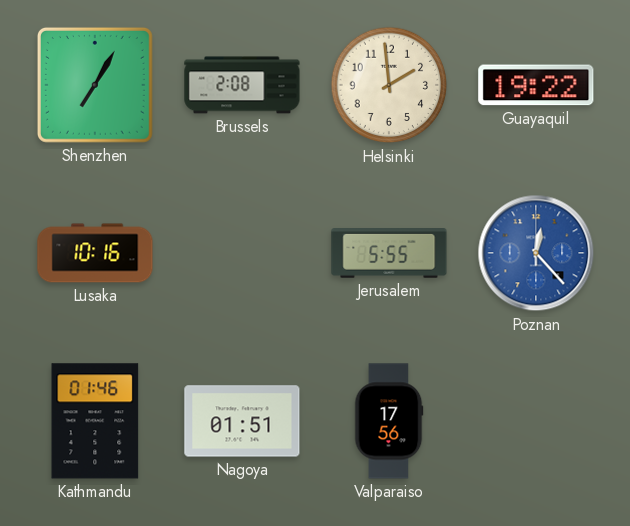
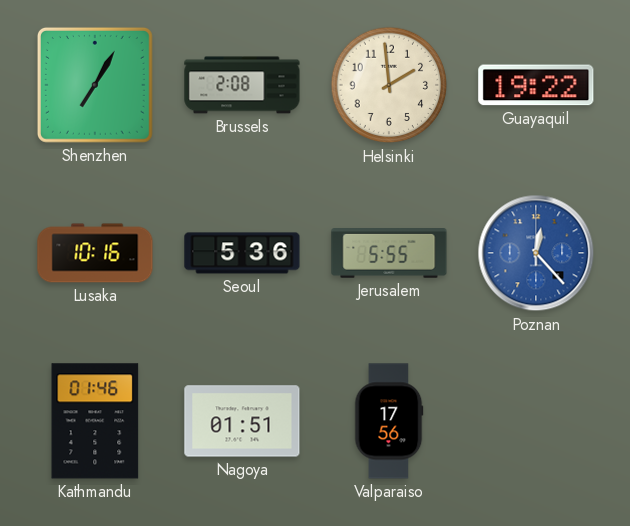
Seoul: none -> 5:36
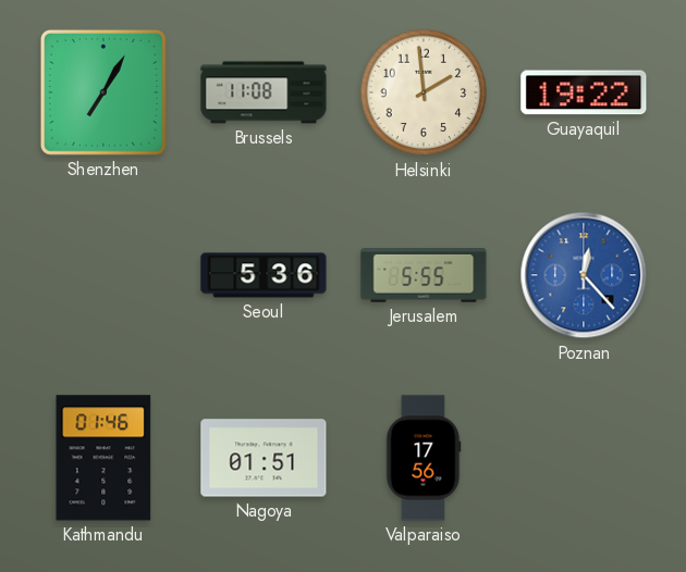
Brussels: 2:08 -> 11:08
Lusaka: 10:16 -> none
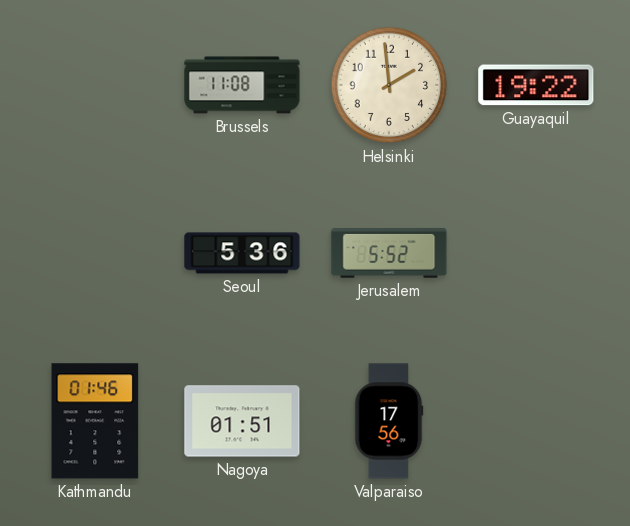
Shenzhen: 7:05 -> none
Jerusalem: 5:55 -> 5:52
Poznan: 12:23 -> none
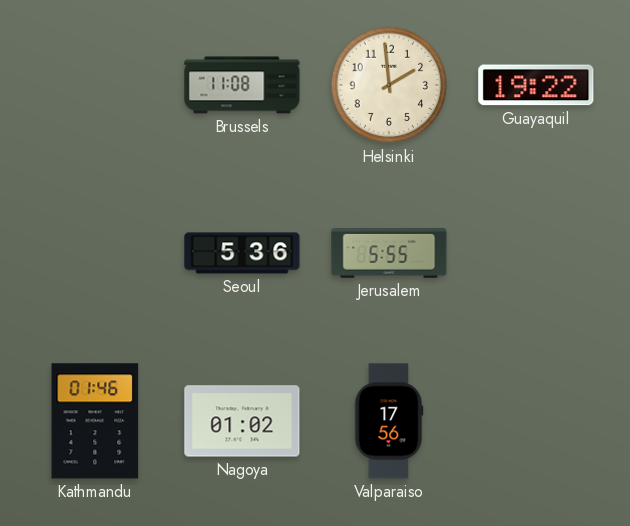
Jerusalem: 5:52 -> 5:55
Nagoya: 01:51 -> 01:02
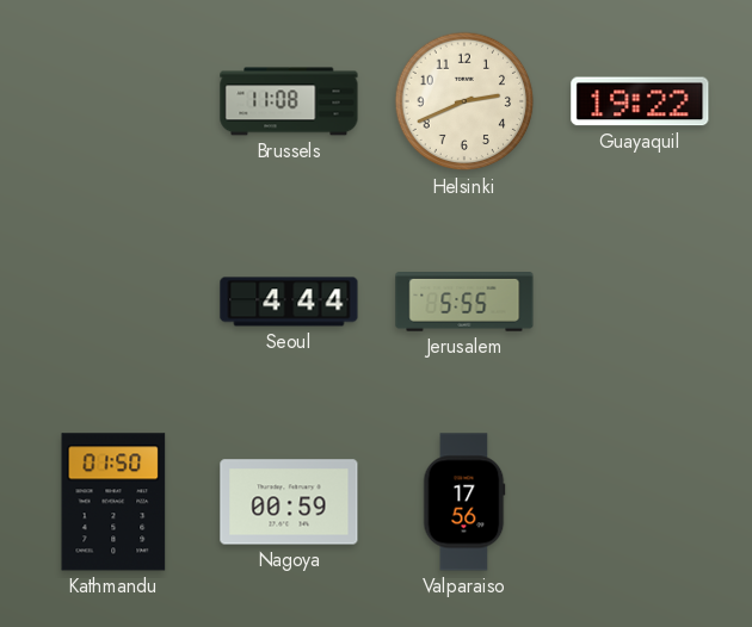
Helsinki: 1:59 -> 2:41
Seoul: 5:36 -> 4:44
Kathmandu: 01:46 -> 01:50
Nagoya: 01:02 -> 00:59
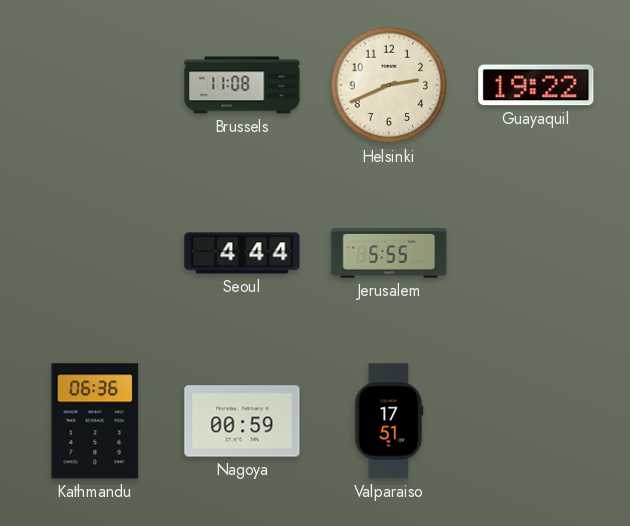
Kathmandu: 01:50 -> 06:36
Valparaiso: 17:56 -> 17:51
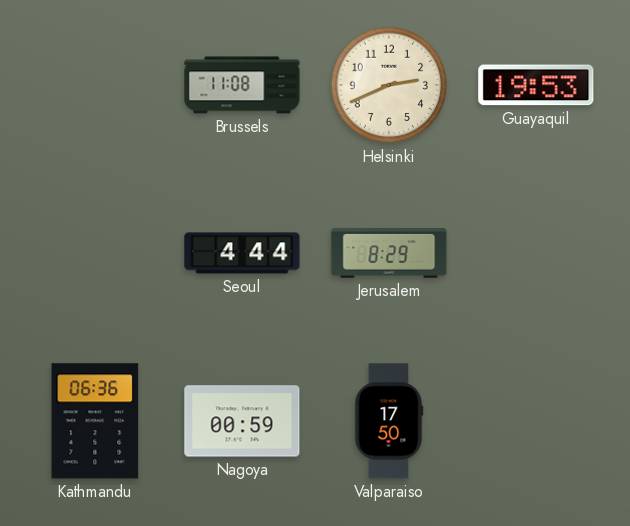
Guayaquil: 19:22 -> 19:53
Jerusalem: 5:55 -> 8:29
Valparaiso: 17:51 -> 17:50
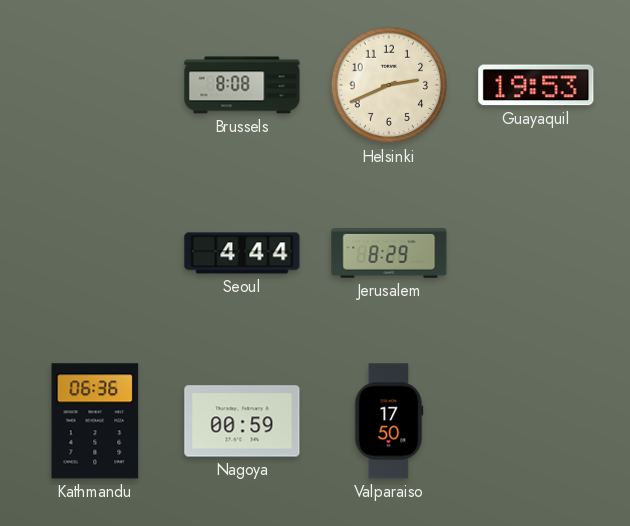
Brussels: 11:08 -> 8:08
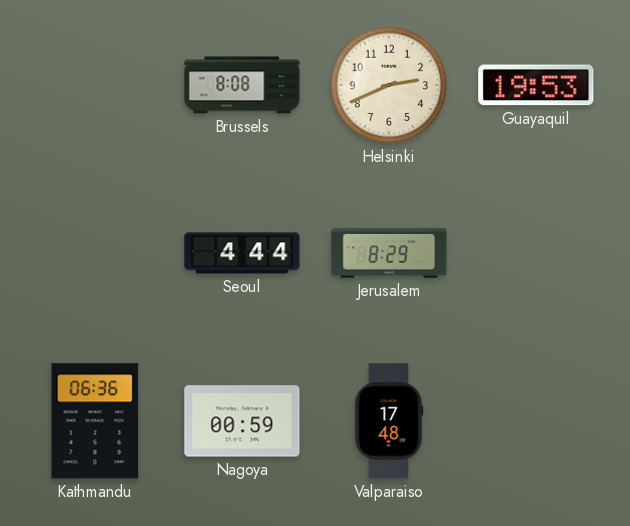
Valparaiso: 17:50 -> 17:48
